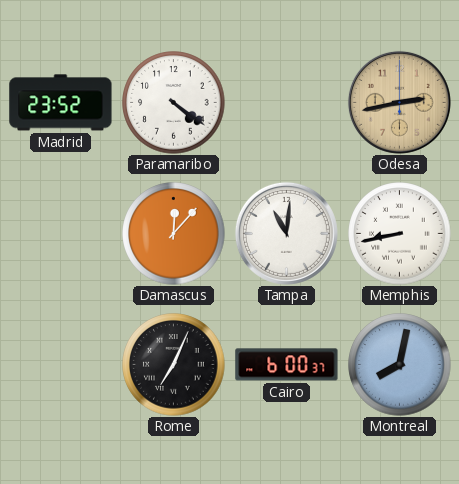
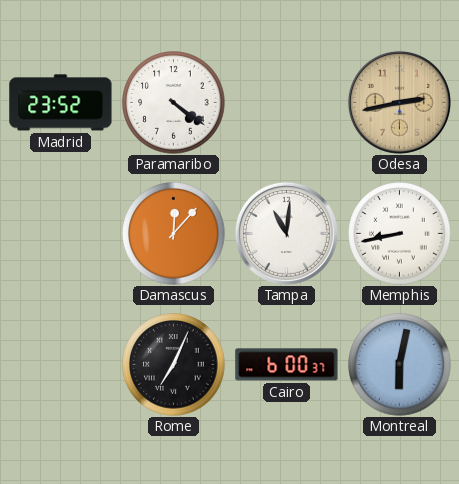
Montreal: 8:02 -> 6:02
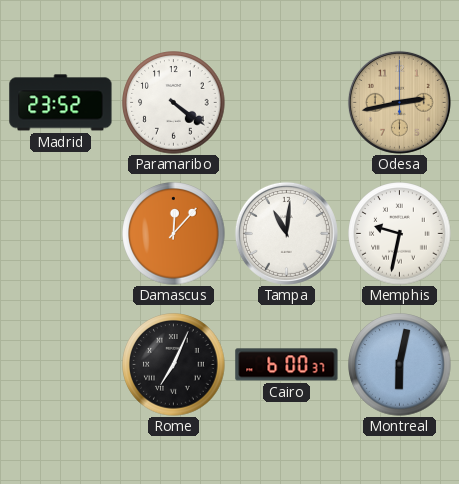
Memphis: 8:43 -> 9:32
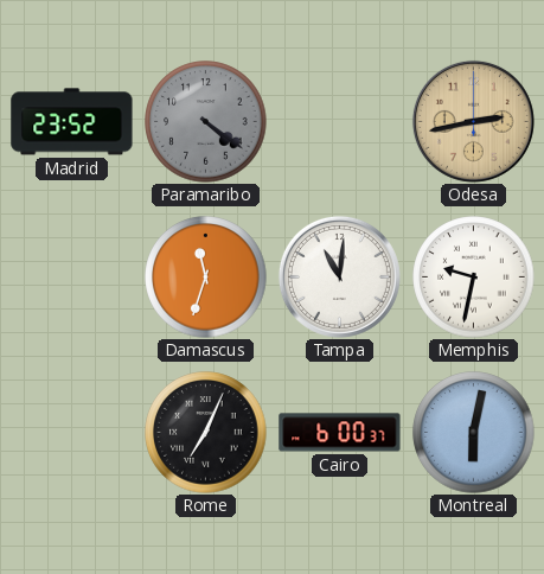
Paramaribo dial: white -> grey
Damascus: 12:07 -> 11:33
